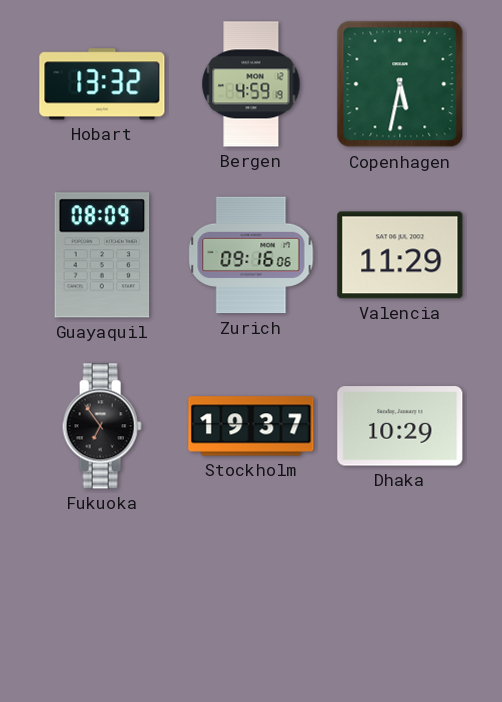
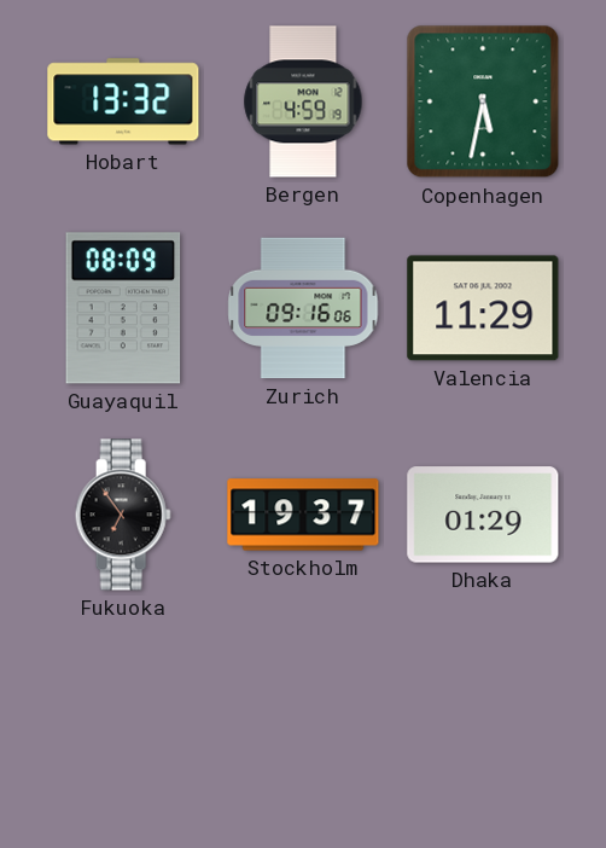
Dhaka: 10:29 -> 01:29
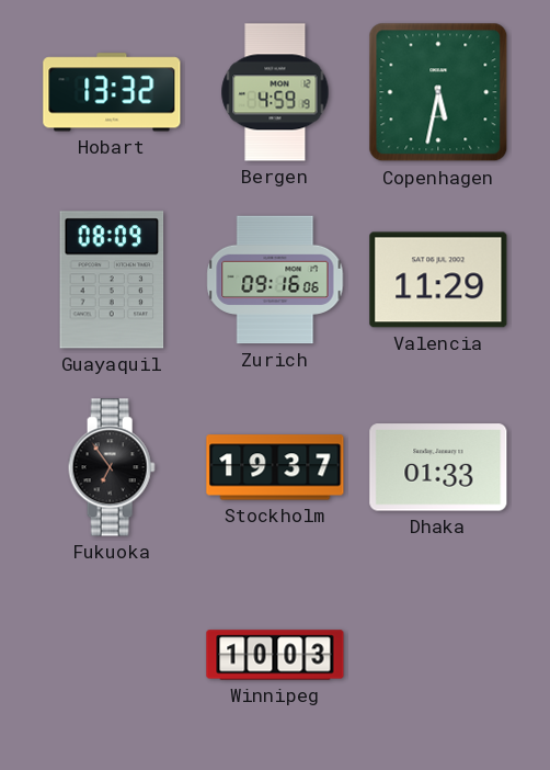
Dhaka: 01:29 -> 01:33
Winnipeg: none -> 10:03
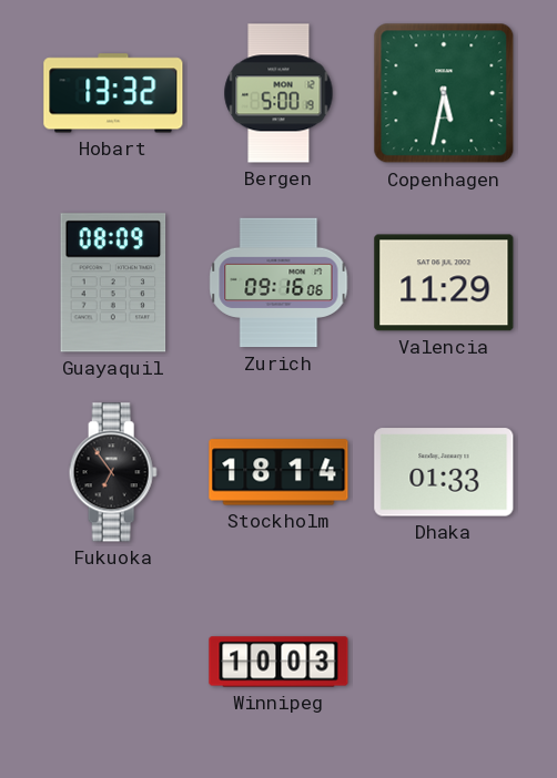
Bergen: 4:59 -> 5:00
Stockholm: 19:37 -> 18:14
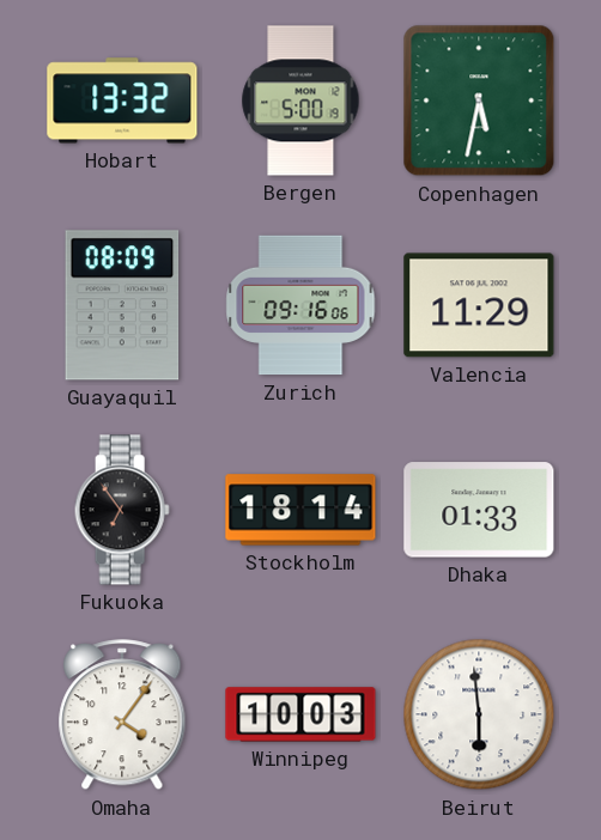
Omaha: none -> 4:06
Beirut: none -> 5:59
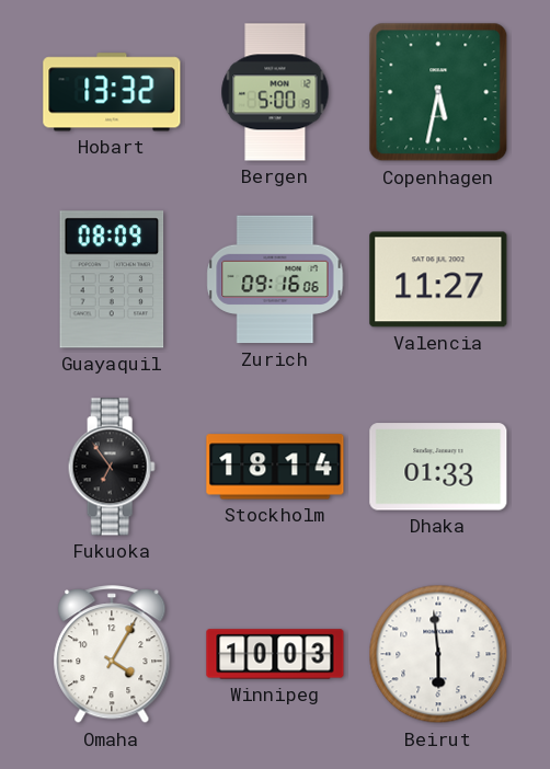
Valencia: 11:29 -> 11:27
Omaha: 4:06 -> 4:05
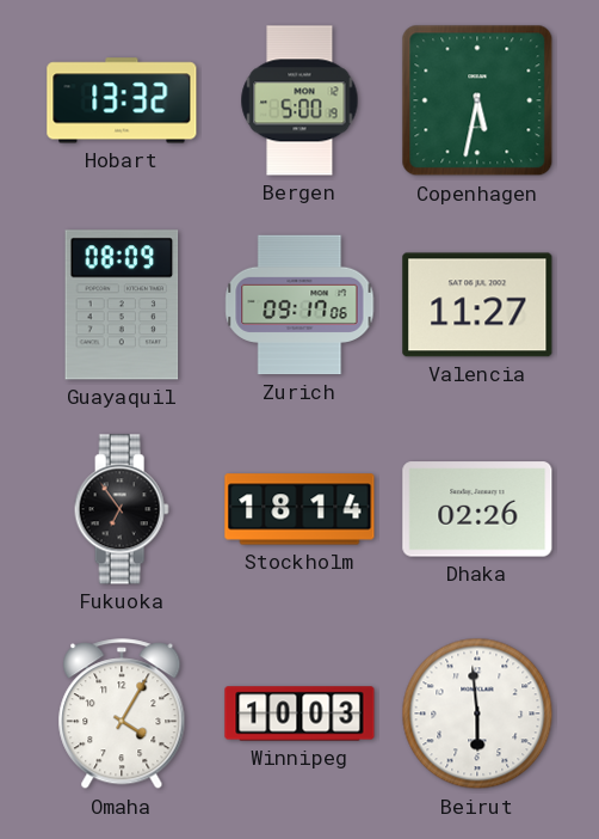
Zurich: 09:16 -> 09:17
Dhaka: 01:33 -> 02:26
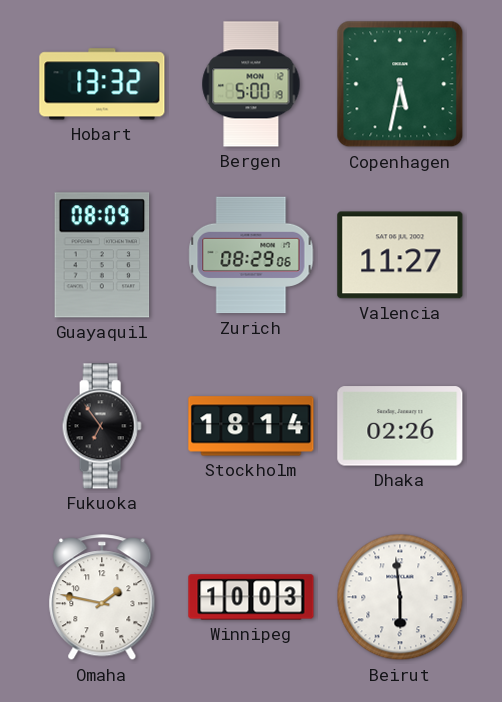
Zurich: 09:17 -> 08:29
Omaha: 4:05 -> 1:47
